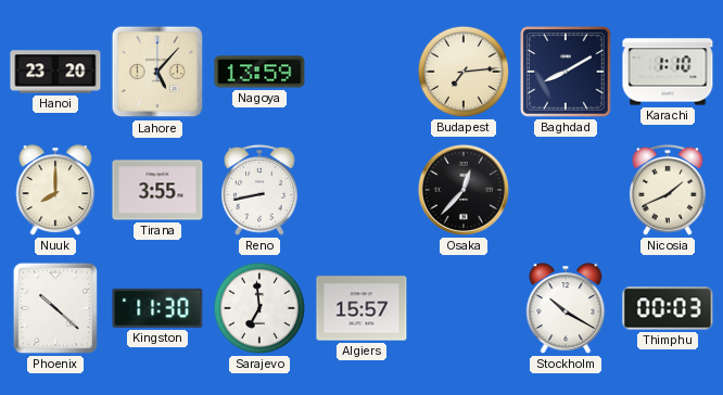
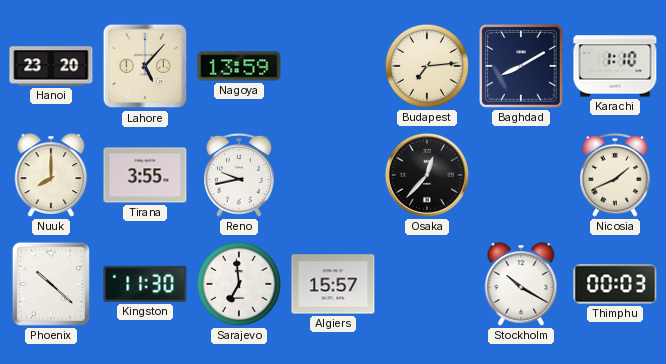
Reno: 8:43 -> 9:43
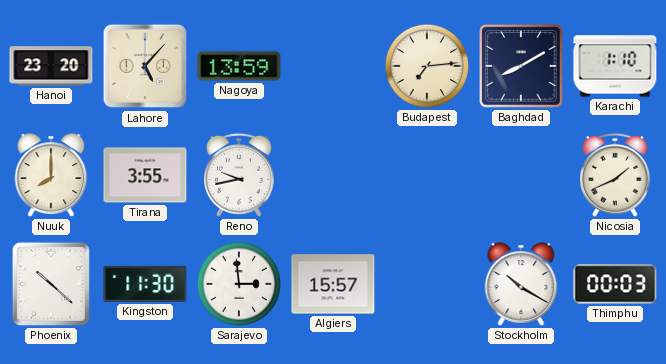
Osaka: 12:37 -> none
Sarajevo: 6:59 -> 2:59
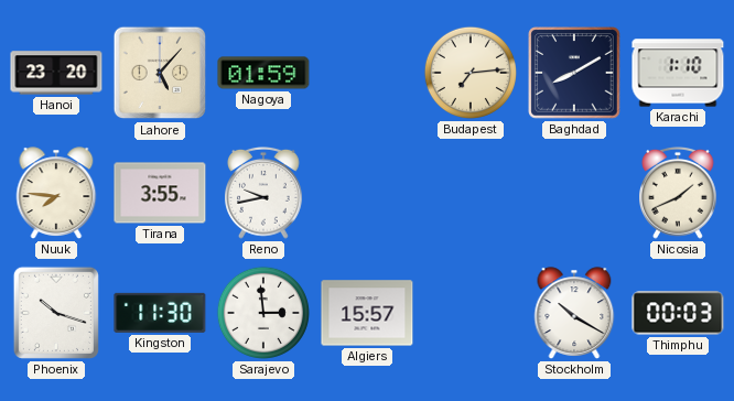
Nagoya: 13:59 -> 01:59
Nuuk: 8:00 -> 7:46
Phoenix: 10:22 -> 10:18
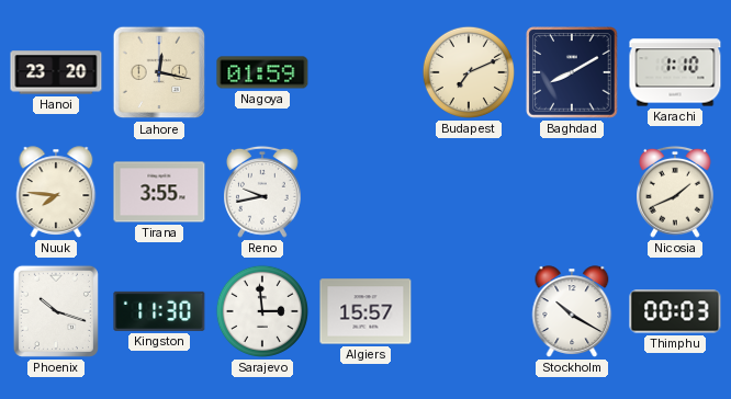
Lahore: 5:07 -> 12:17
Budapest: 7:14 -> 7:11
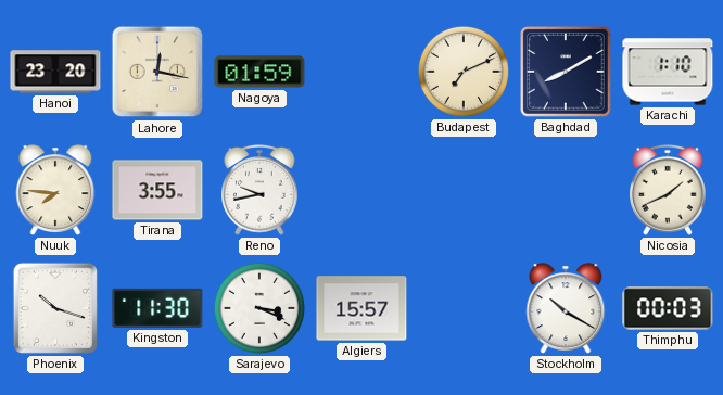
Sarajevo: 2:59 -> 3:19
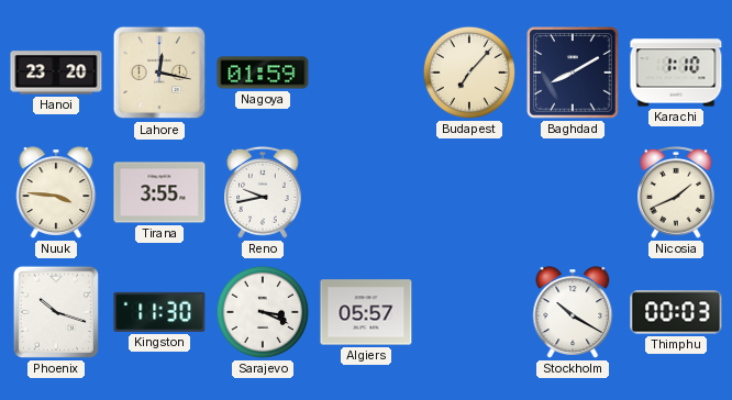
Budapest: 7:11 -> 7:07
Nuuk: 7:46 -> 3:46
Algiers: 15:57 -> 05:57
